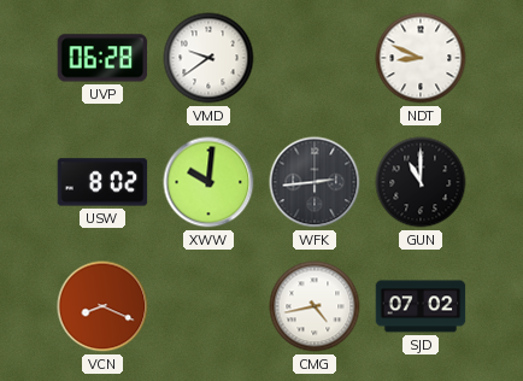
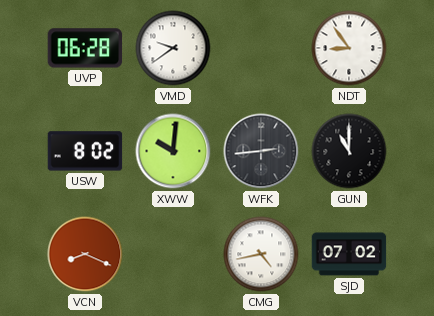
NDT: 8:49 -> 8:54
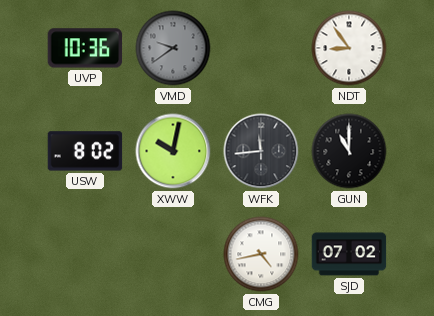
UVP: 06:28 -> 10:36
VMD dial: white -> grey
XWW: 10:01 -> 10:02
WFK: 2:44 -> 11:44
VCN: 8:19 -> none
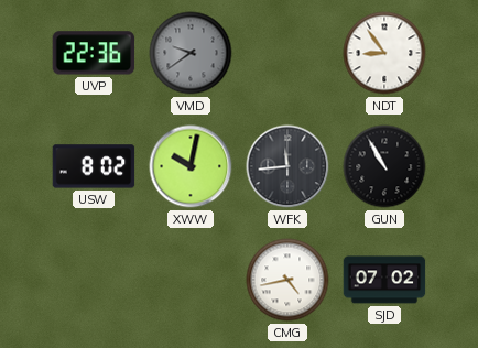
UVP: 10:36 -> 22:36
GUN: 11:00 -> 10:55
